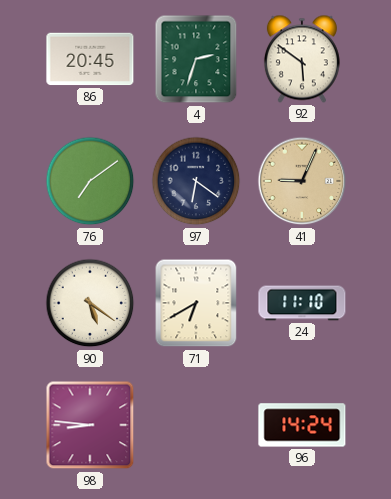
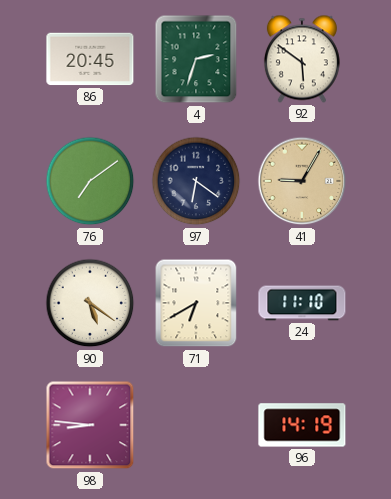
41: 9:04 -> 9:05
96: 14:24 -> 14:19
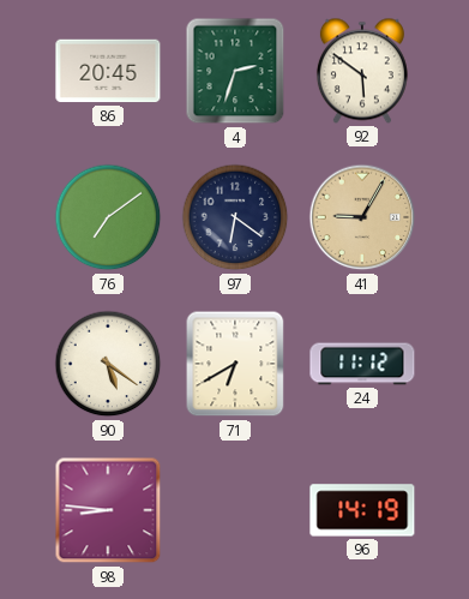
24: 11:10 -> 11:12
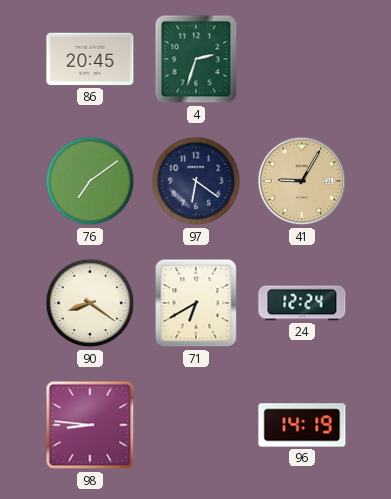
92: 5:51 -> none
90: 5:21 -> 8:21
24: 11:12 -> 12:24
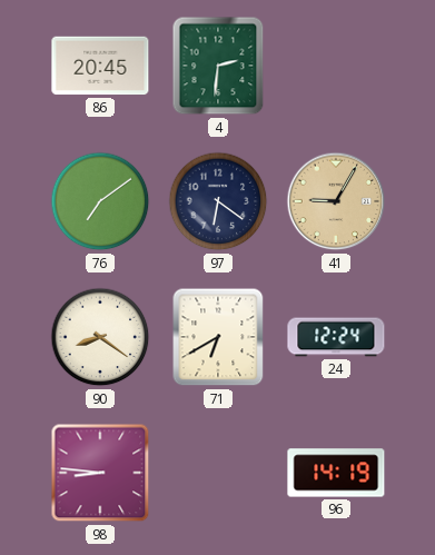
4: 2:33 -> 2:31
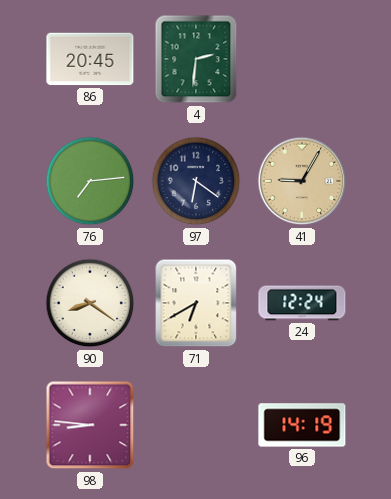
76: 7:09 -> 7:14
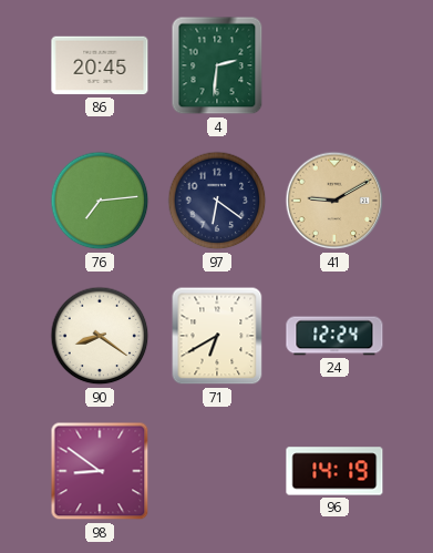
41: 9:05 -> 9:10
98: 8:46 -> 8:51
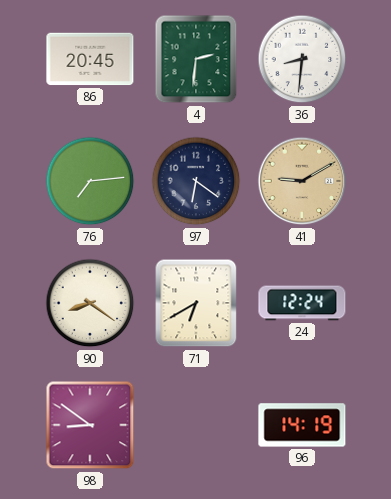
36: none -> 8:31
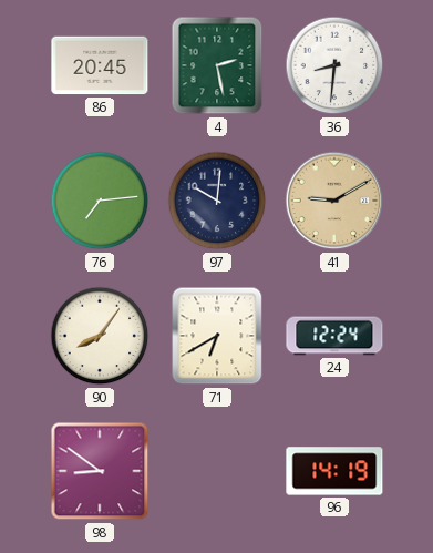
4: 2:31 -> 2:28
97: 6:21 -> 10:01
90: 8:21 -> 8:06
